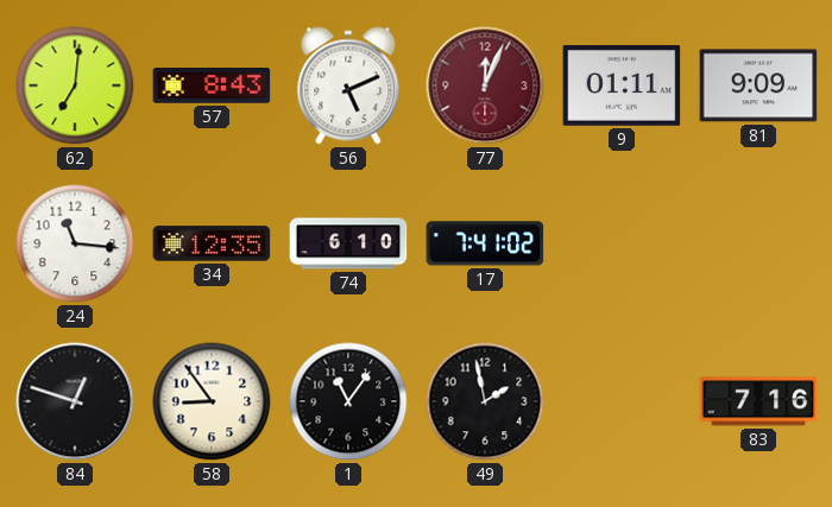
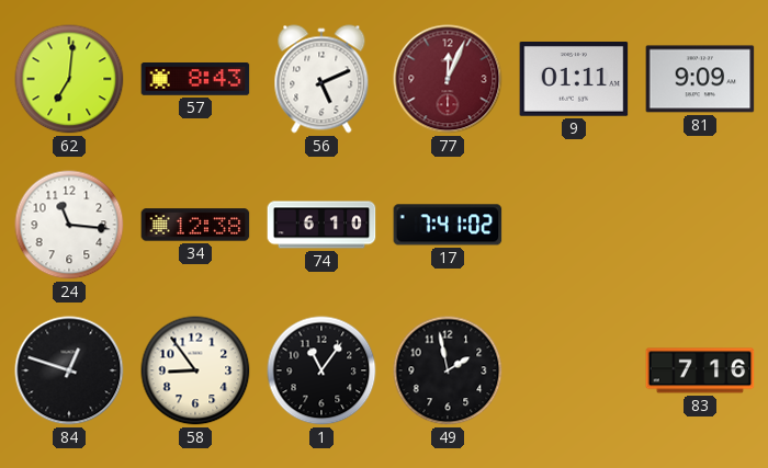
34: 12:35 -> 12:38
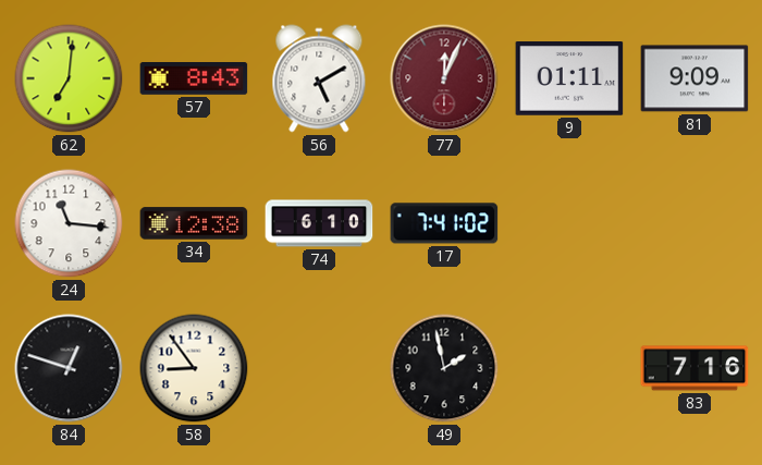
56: 5:11 -> 5:10
1: 11:06 -> none
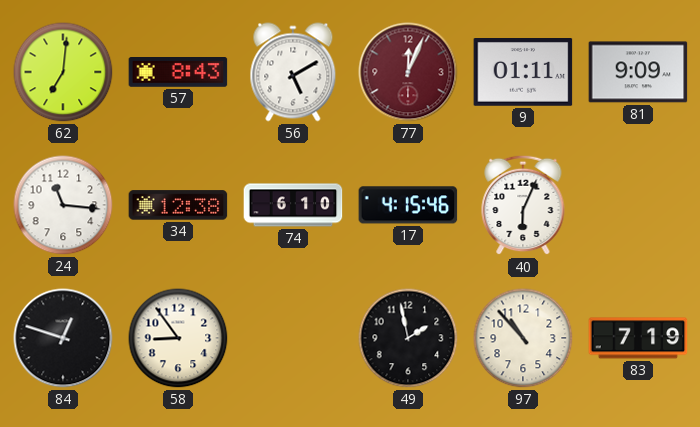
17: 7:41 -> 4:15
40: none -> 6:04
97: none -> 10:53
83: 7:16 -> 7:19
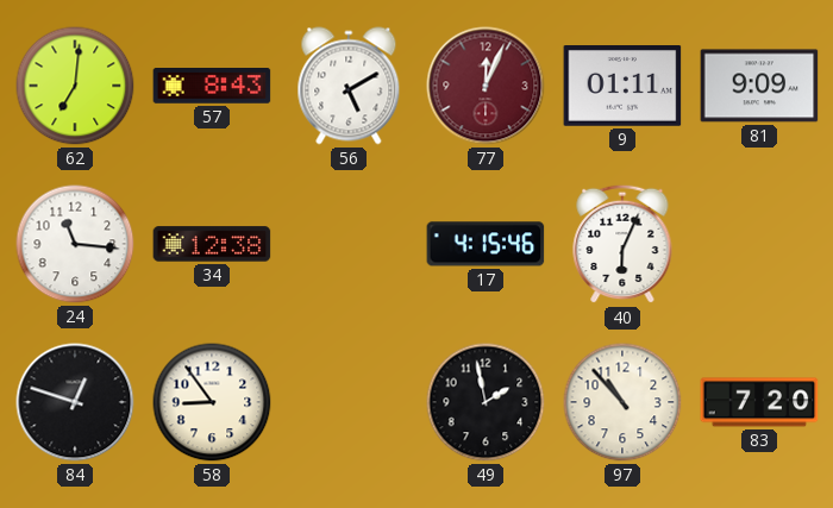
74: 6:10 -> none
83: 7:19 -> 7:20
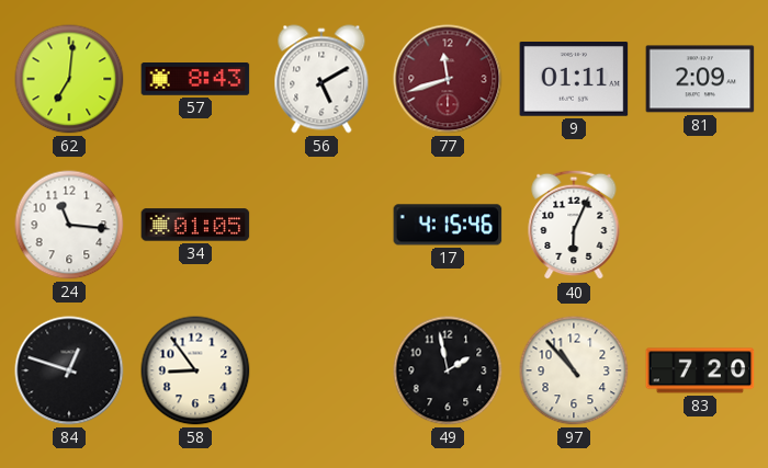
77: 12:04 -> 11:42
81: 9:09 -> 2:09
34: 12:38 -> 01:05
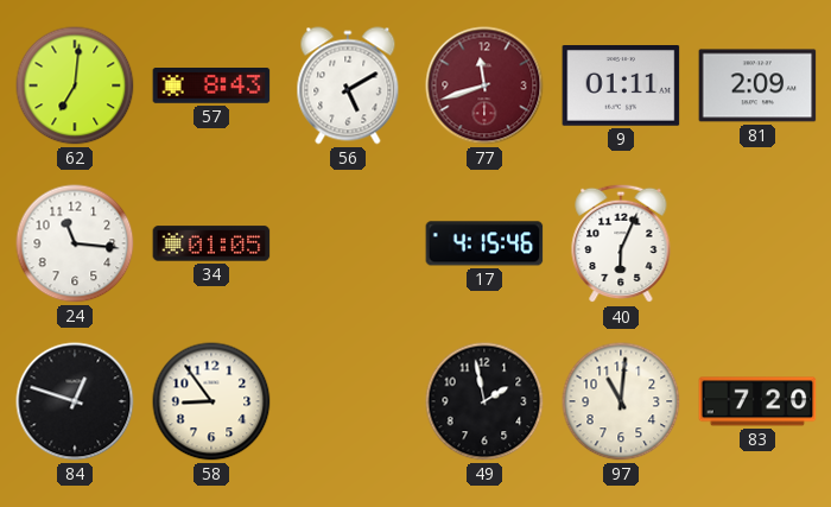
97: 10:53 -> 11:01
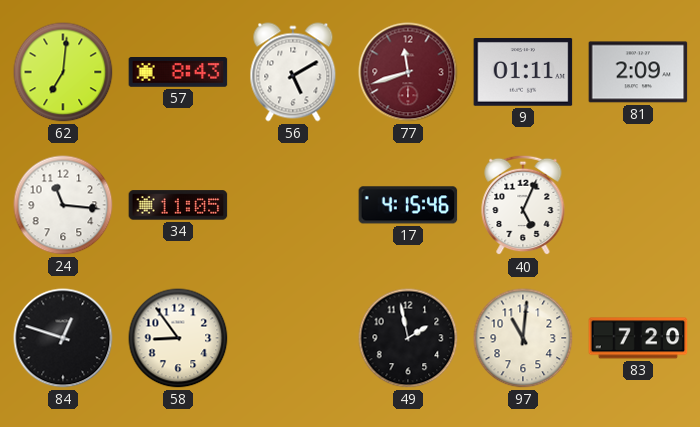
34: 01:05 -> 11:05
40: 6:04 -> 5:04
